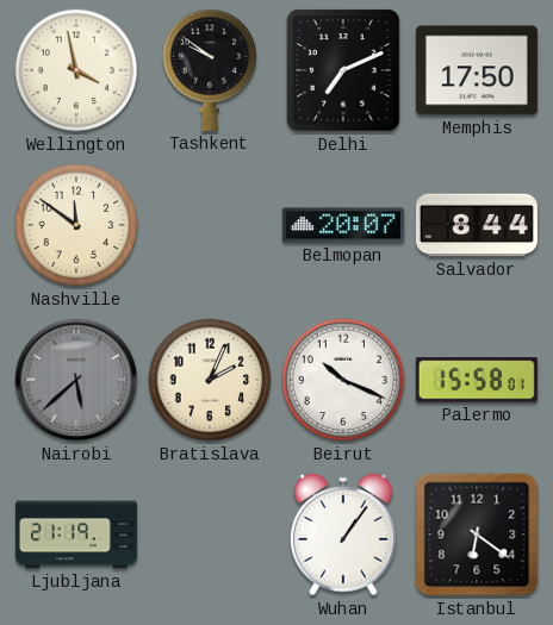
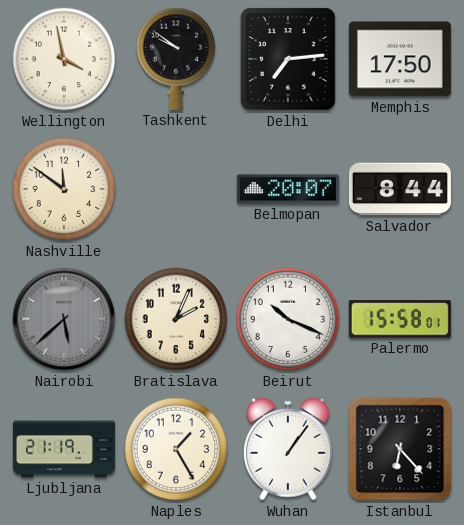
Delhi: 7:11 -> 7:14
Naples: none -> 1:25
Istanbul: 6:21 -> 6:23
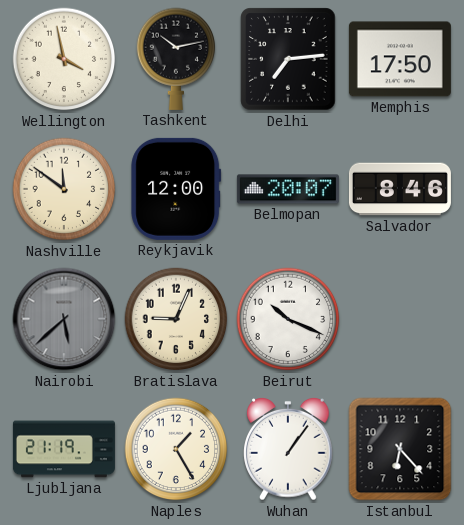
Tashkent: 9:51 -> 10:13
Reykjavik: none -> 12:00
Salvador: 8:44 -> 8:46
Bratislava: 2:04 -> 9:04
Palermo: 15:58 -> none
